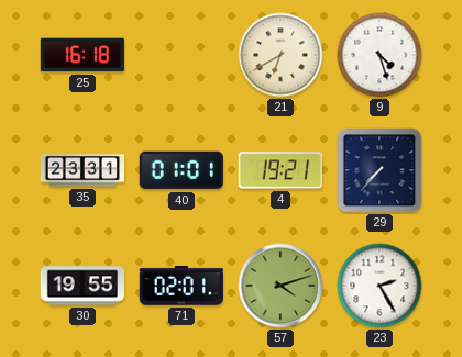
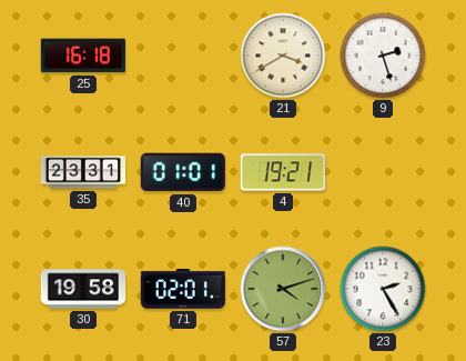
21: 6:40 -> 3:40
9: 4:27 -> 2:27
29: 7:37 -> none
30: 19:55 -> 19:58
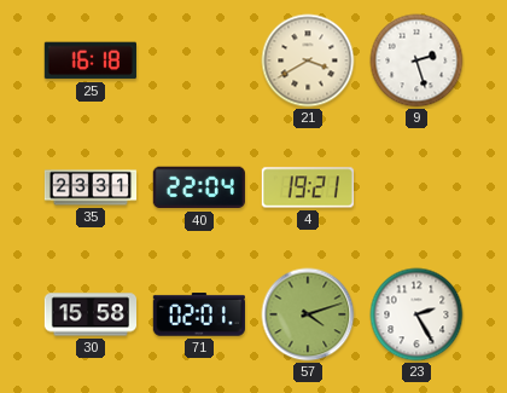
40: 01:01 -> 22:04
30: 19:58 -> 15:58
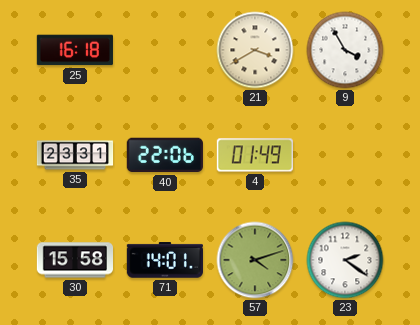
9: 2:27 -> 3:55
40: 22:04 -> 22:06
4: 19:21 -> 01:49
71: 02:01 -> 14:01
23: 2:25 -> 2:21
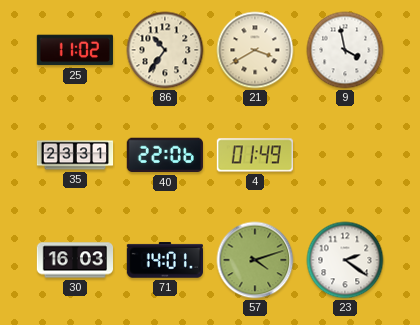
25: 16:18 -> 11:02
86: none -> 10:36
9: 3:55 -> 3:58
30: 15:58 -> 16:03
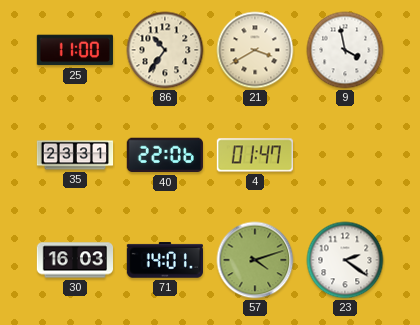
25: 11:02 -> 11:00
4: 01:49 -> 01:47
